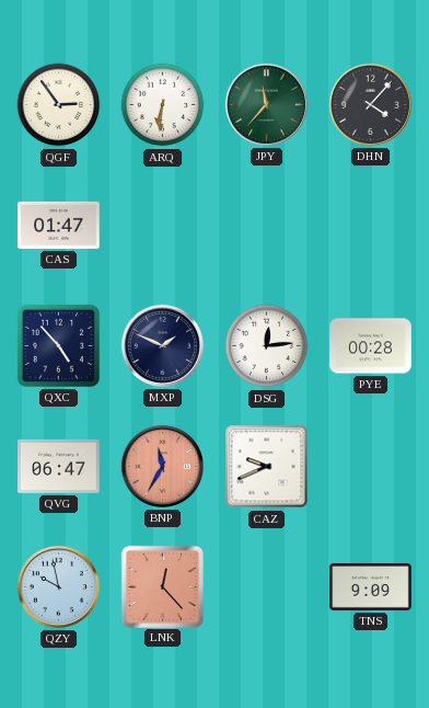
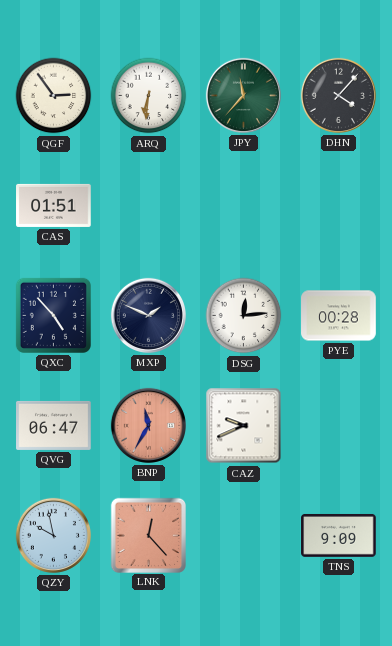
CAS: 01:47 -> 01:51
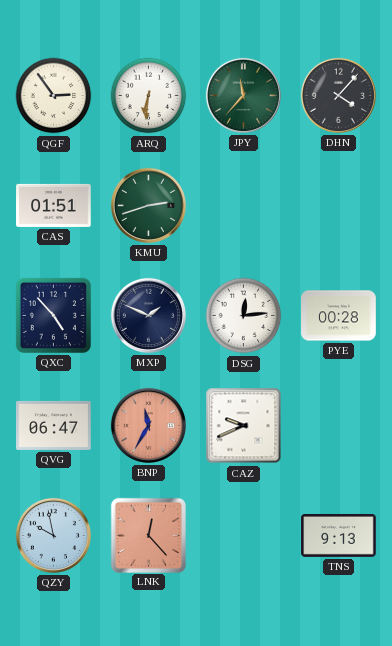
KMU: none -> 2:42
TNS: 9:09 -> 9:13
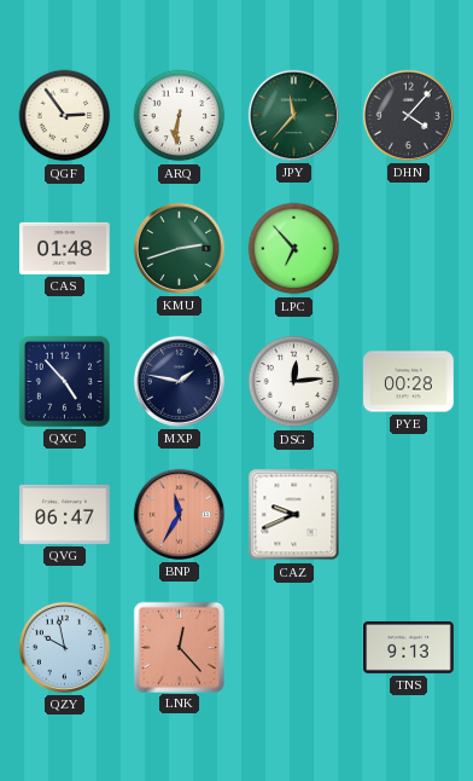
CAS: 01:51 -> 01:48
LPC: none -> 6:53
MXP: 1:49 -> 1:47
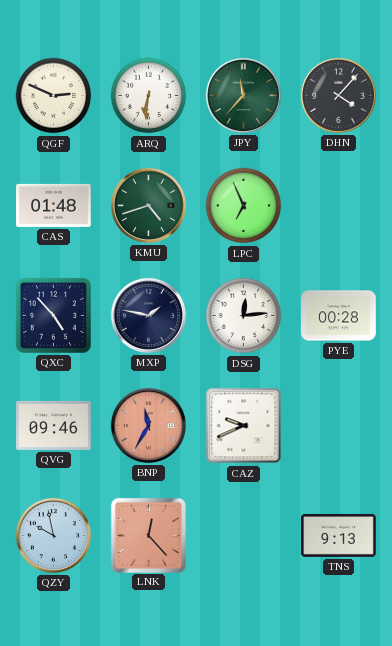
QGF: 2:54 -> 2:49
KMU: 2:42 -> 4:42
LPC: 6:53 -> 6:56
QVG: 06:47 -> 09:46
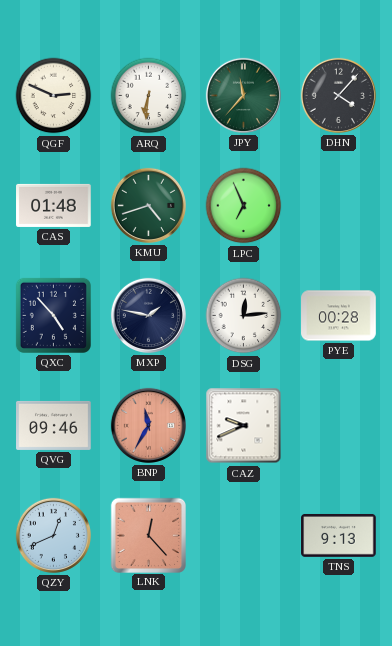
QZY: 9:58 -> 12:41
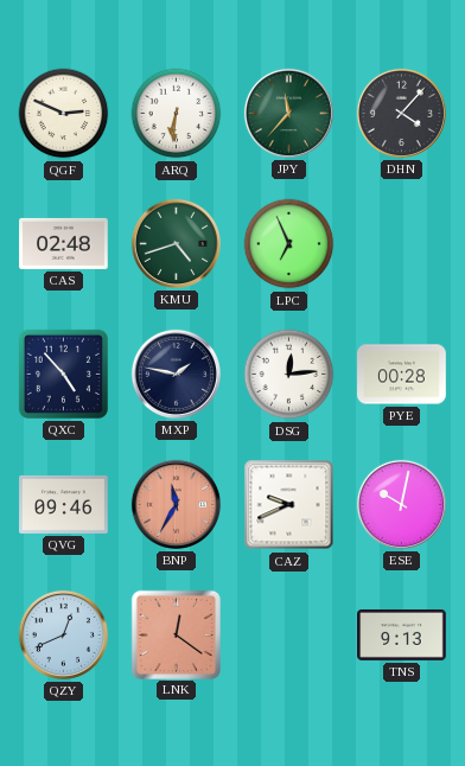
CAS: 01:48 -> 02:48
ESE: none -> 10:02
LNK: 12:23 -> 12:21
